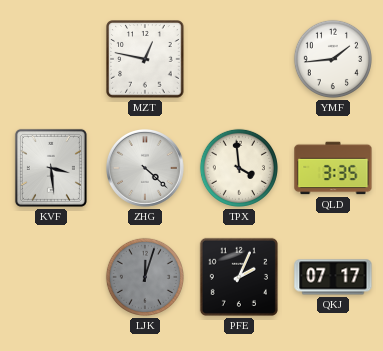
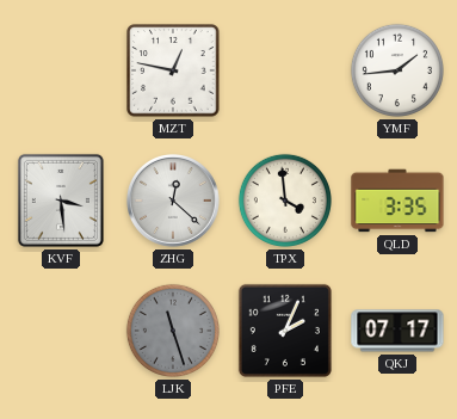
ZHG: 4:22 -> 12:22
LJK: 12:03 -> 11:27
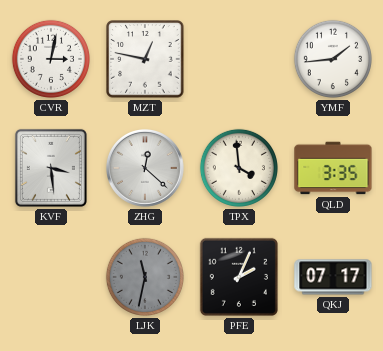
CVR: none -> 3:02
LJK: 11:27 -> 11:32
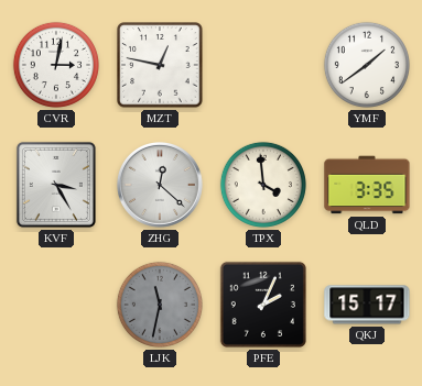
YMF: 1:44 -> 1:39
KVF: 3:29 -> 3:25
QKJ: 07:17 -> 15:17
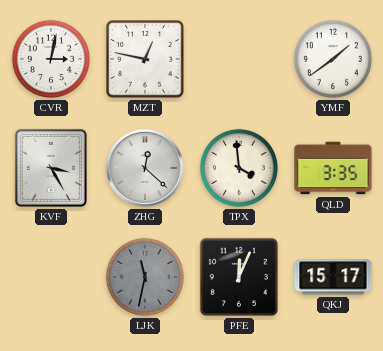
PFE: 2:04 -> 12:04
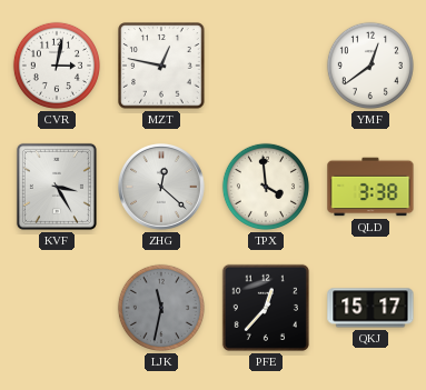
YMF: 1:39 -> 12:39
QLD: 3:35 -> 3:38
PFE: 12:04 -> 12:37
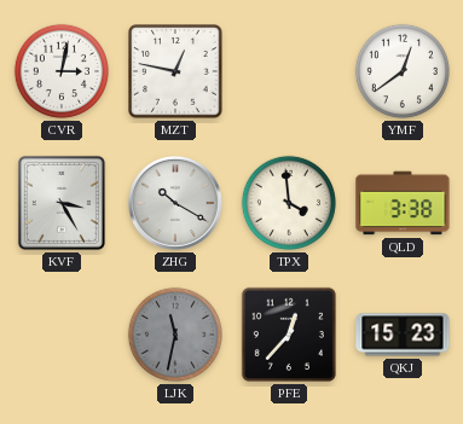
ZHG: 12:22 -> 10:20
QKJ: 15:17 -> 15:23
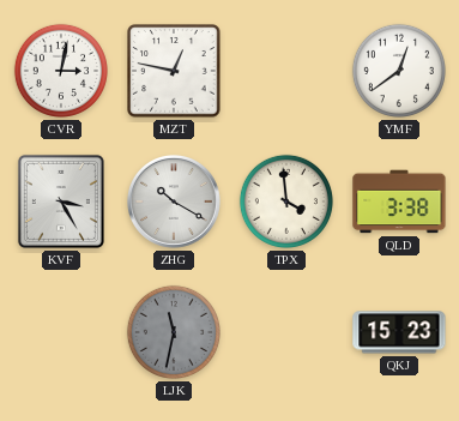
PFE: 12:37 -> none
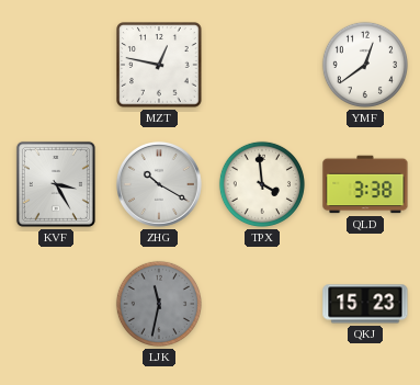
CVR: 3:02 -> none
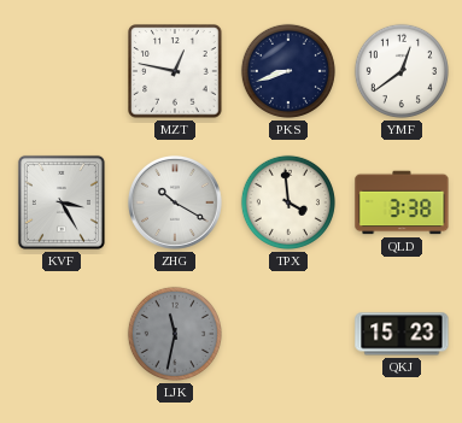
PKS: none -> 8:42
